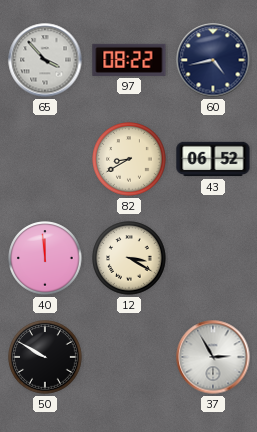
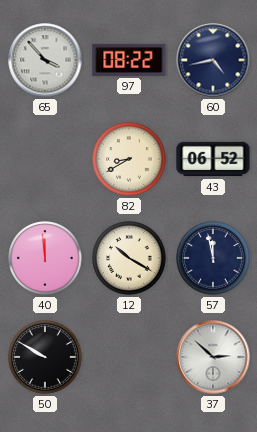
12: 3:20 -> 10:20
57: none -> 11:58
37: 2:55 -> 2:52
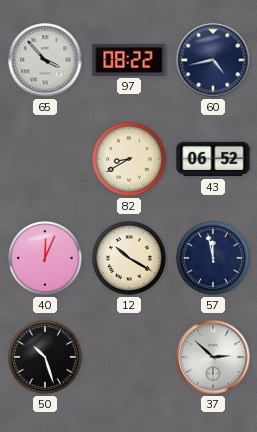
40: 11:59 -> 12:04
50: 9:50 -> 10:27
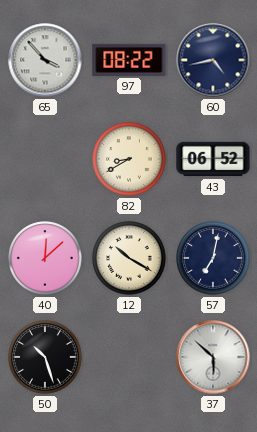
40: 12:04 -> 12:08
57: 11:58 -> 7:02
37: 2:52 -> 5:52
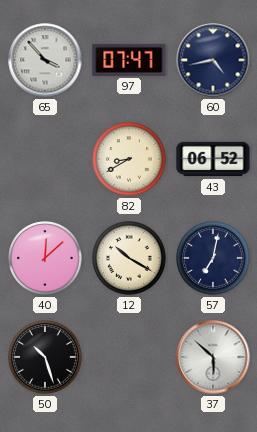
97: 08:22 -> 07:47
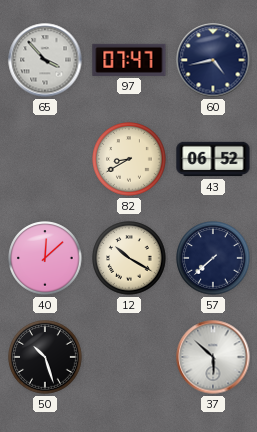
57: 7:02 -> 7:38
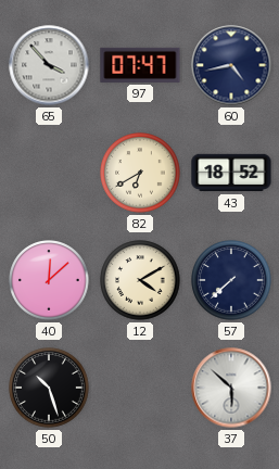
82: 8:40 -> 6:40
43: 06:52 -> 18:52
12: 10:20 -> 4:10
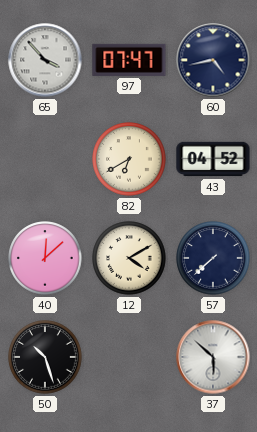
43: 18:52 -> 04:52
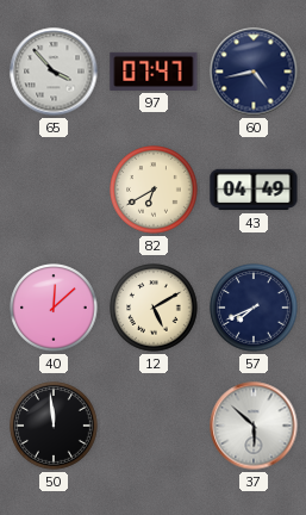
43: 04:52 -> 04:49
12: 4:10 -> 5:10
57: 7:38 -> 7:41
50: 10:27 -> 11:59
